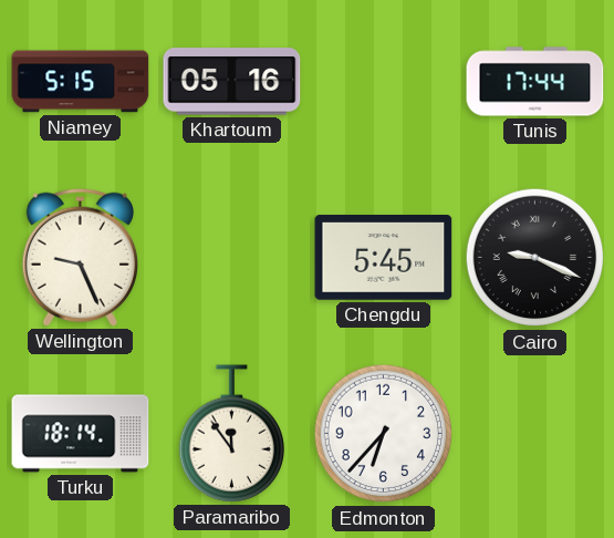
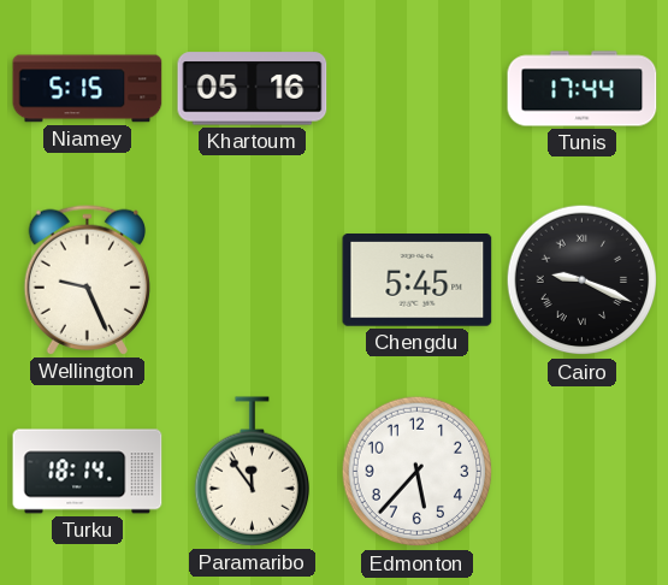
Edmonton: 6:37 -> 5:37
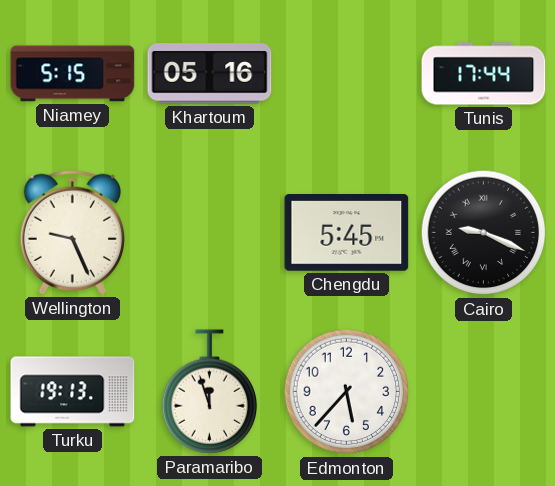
Turku: 18:14 -> 19:13
Paramaribo: 11:54 -> 11:57
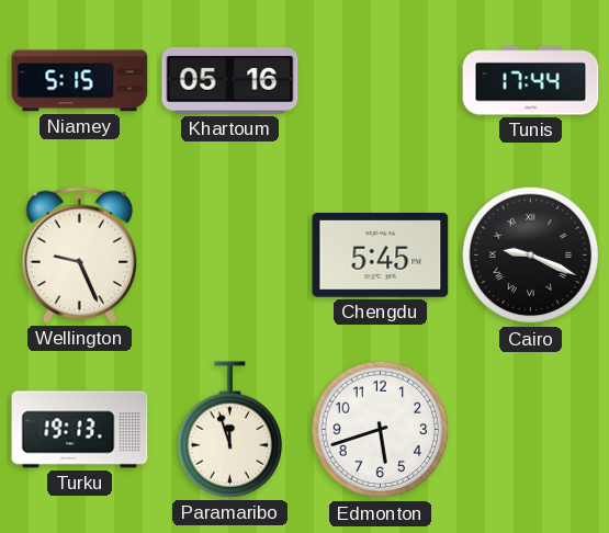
Edmonton: 5:37 -> 5:42
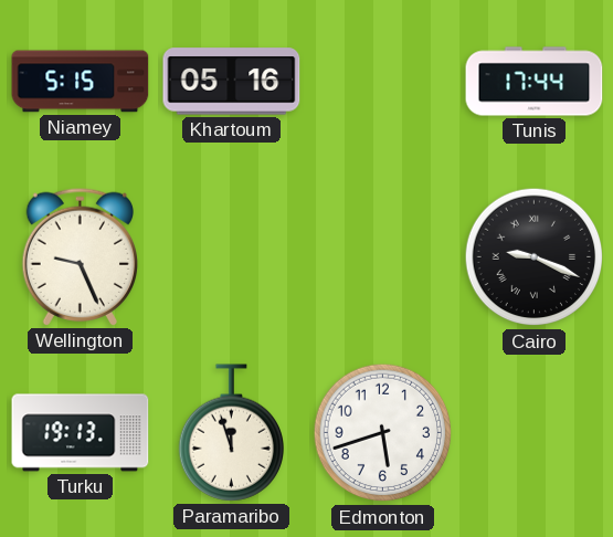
Chengdu: 5:45 -> none
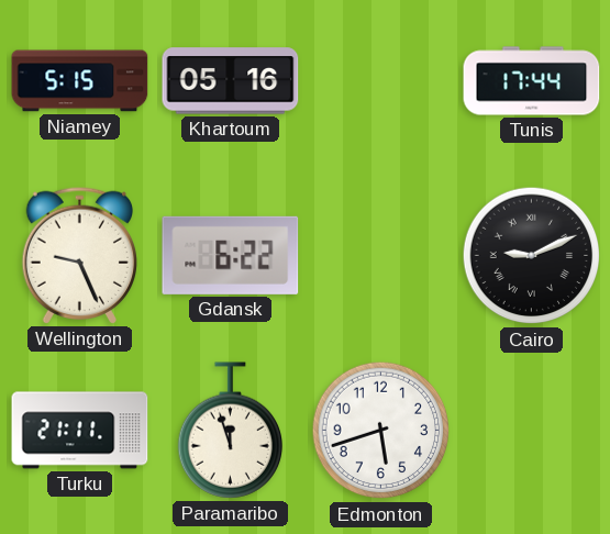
Gdansk: none -> 6:22
Cairo: 9:19 -> 9:11
Turku: 19:13 -> 21:11
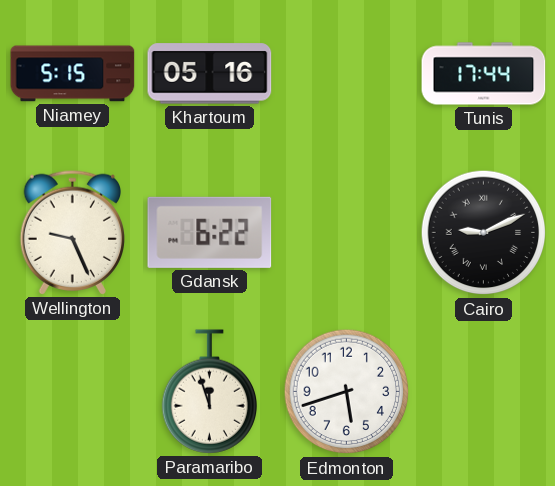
Turku: 21:11 -> none
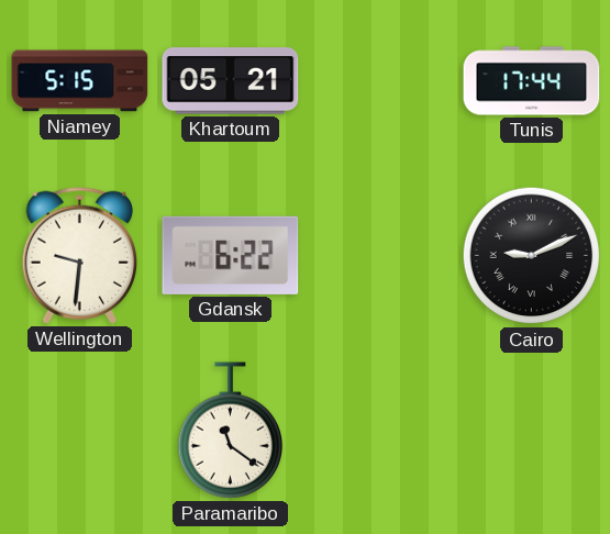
Khartoum: 05:16 -> 05:21
Wellington: 9:26 -> 9:31
Paramaribo: 11:57 -> 11:21
Edmonton: 5:42 -> none
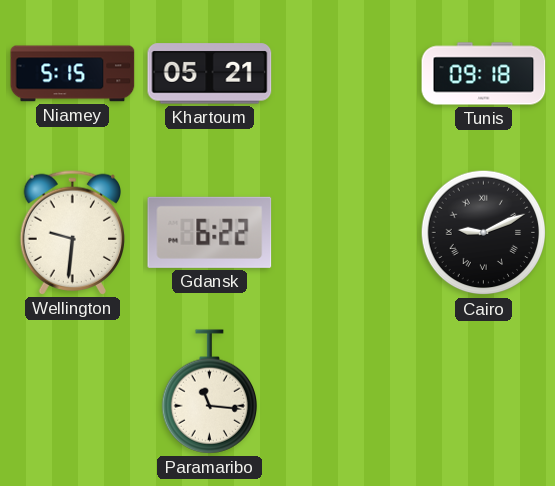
Tunis: 17:44 -> 09:18
Paramaribo: 11:21 -> 11:16
